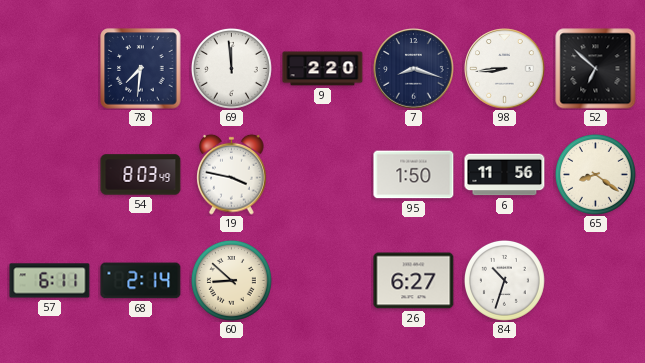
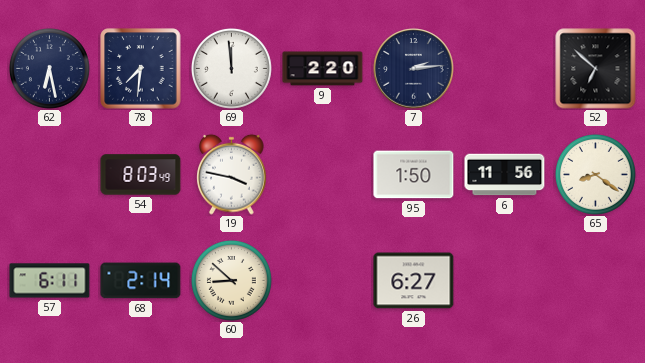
62: none -> 6:28
7: 8:18 -> 2:14
98: 8:44 -> none
84: 10:33 -> none
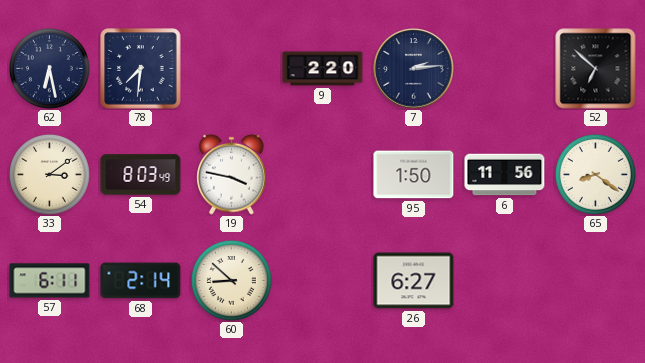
69: 11:59 -> none
33: none -> 3:09
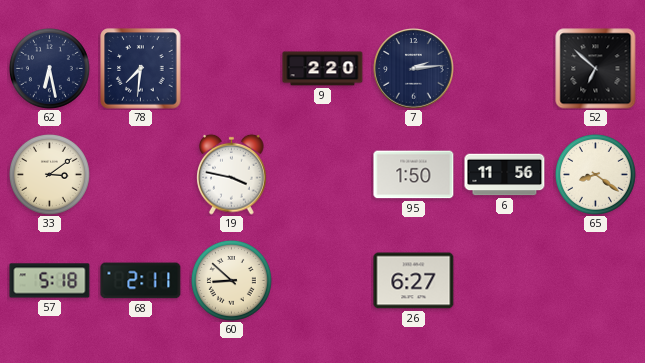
54: 8:03 -> none
57: 6:11 -> 5:18
68: 2:14 -> 2:11
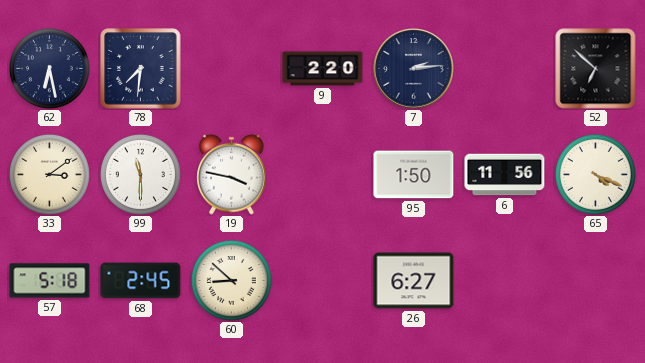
99: none -> 11:30
65: 8:21 -> 4:19
68: 2:11 -> 2:45
